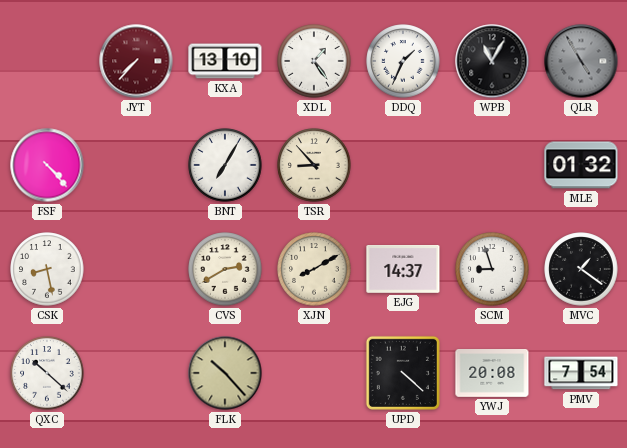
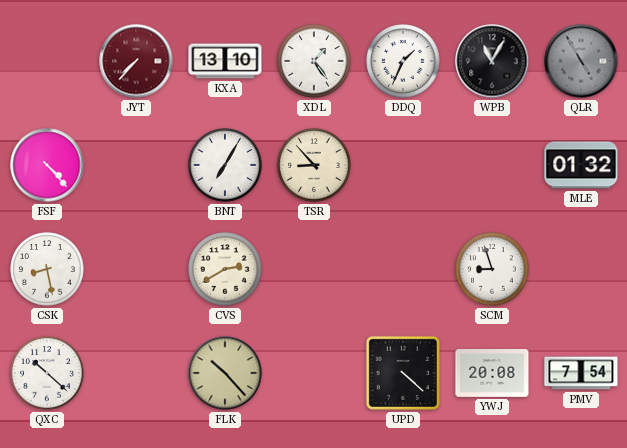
XJN: 8:10 -> none
EJG: 14:37 -> none
MVC: 1:21 -> none
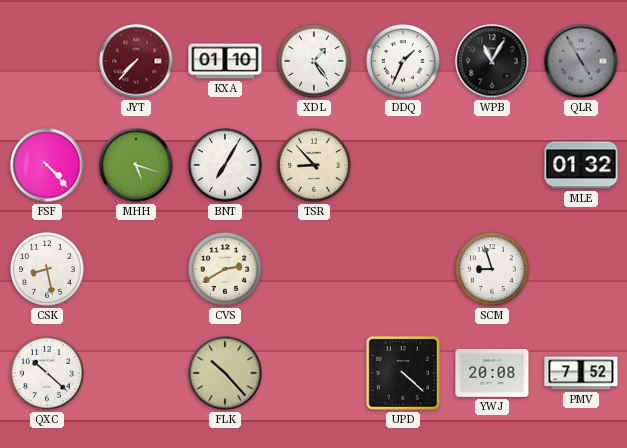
KXA: 13:10 -> 01:10
MHH: none -> 5:18
PMV: 7:54 -> 7:52
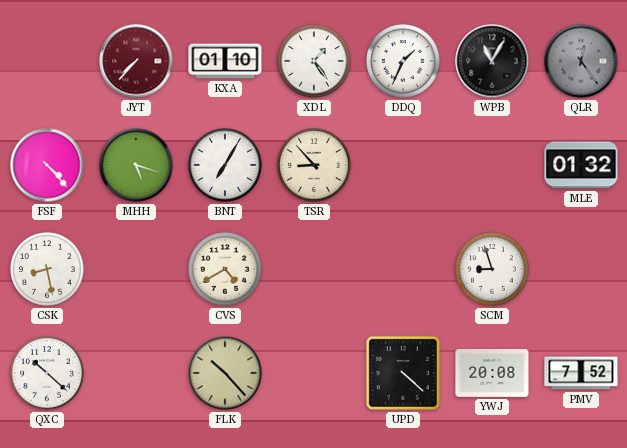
QLR: 4:55 -> 12:24
CVS: 2:40 -> 4:40
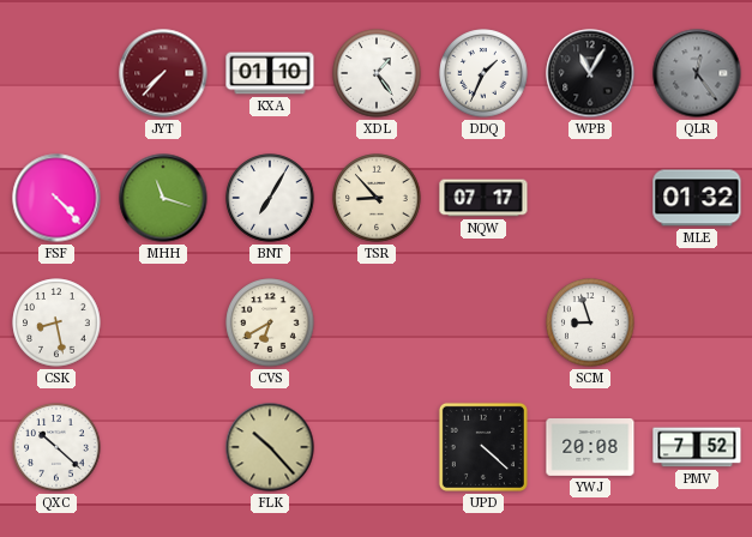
MHH: 5:18 -> 11:18
NQW: none -> 07:17
CVS: 4:40 -> 6:40
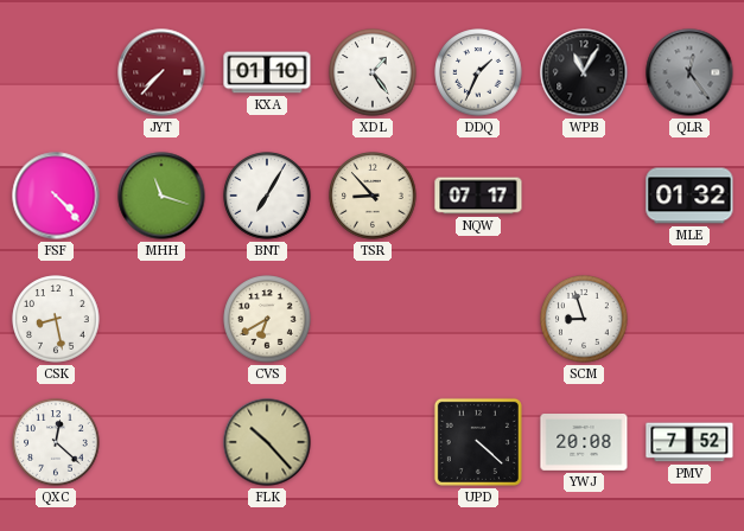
QXC: 10:22 -> 12:22
